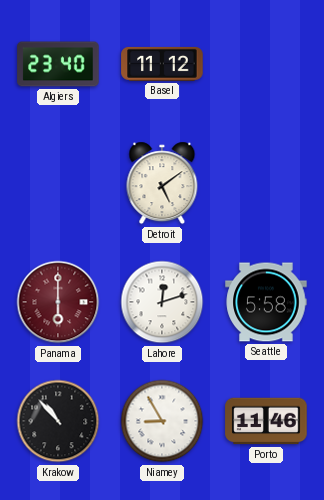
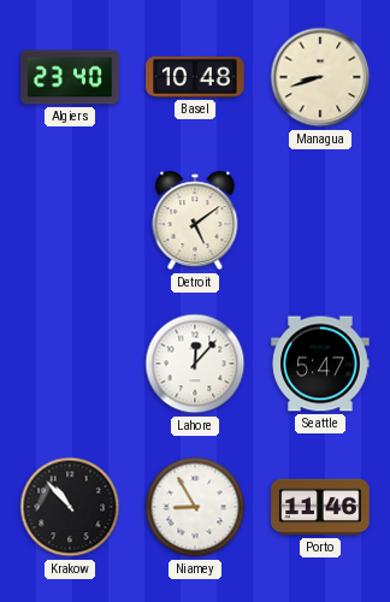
Basel: 11:12 -> 10:48
Managua: none -> 8:42
Panama: 6:00 -> none
Lahore: 12:12 -> 12:07
Seattle: 5:58 -> 5:47
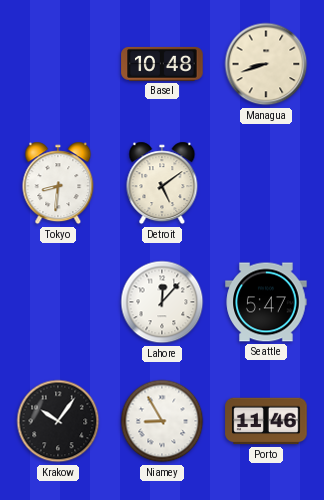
Algiers: 23:40 -> none
Tokyo: none -> 8:31
Krakow: 10:53 -> 10:06
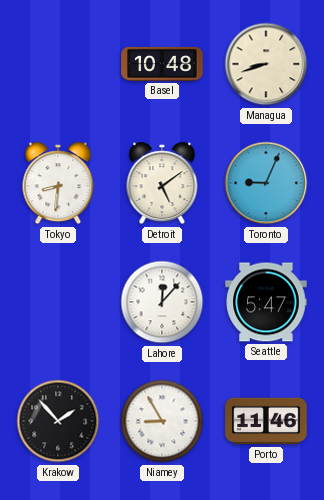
Toronto: none -> 9:04
Krakow: 10:06 -> 1:53
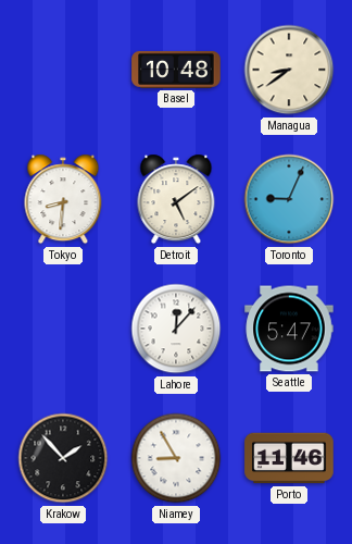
Managua: 8:42 -> 8:39
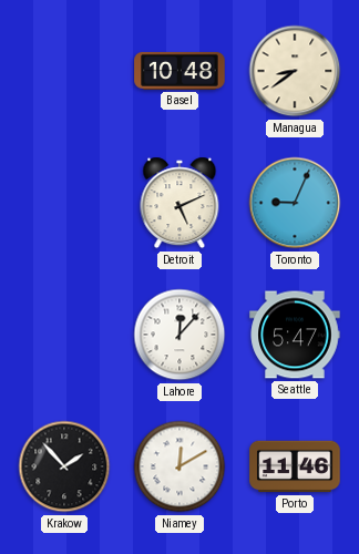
Tokyo: 8:31 -> none
Detroit: 5:09 -> 5:11
Niamey: 8:55 -> 12:10
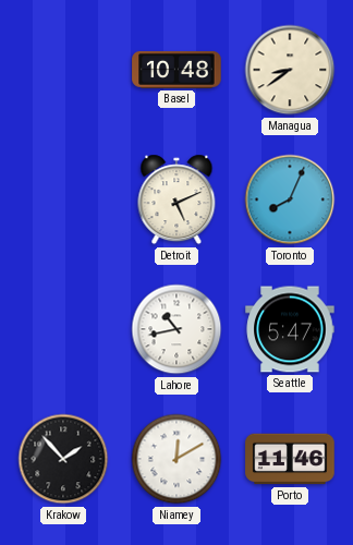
Toronto: 9:04 -> 8:04
Lahore: 12:07 -> 10:43
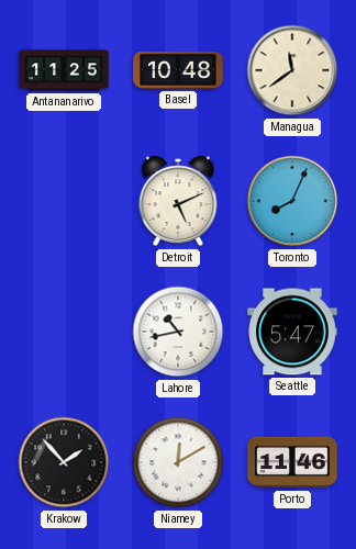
Antananarivo: none -> 11:25
Managua: 8:39 -> 11:39
